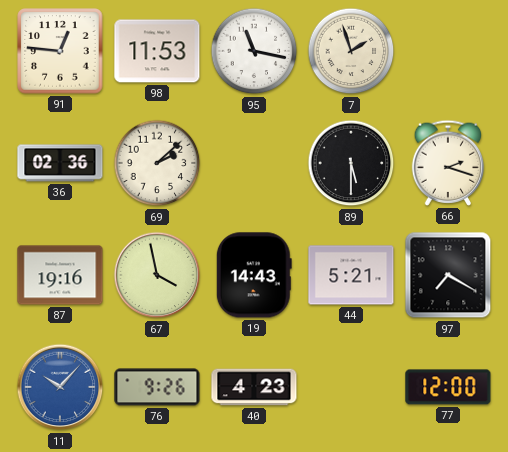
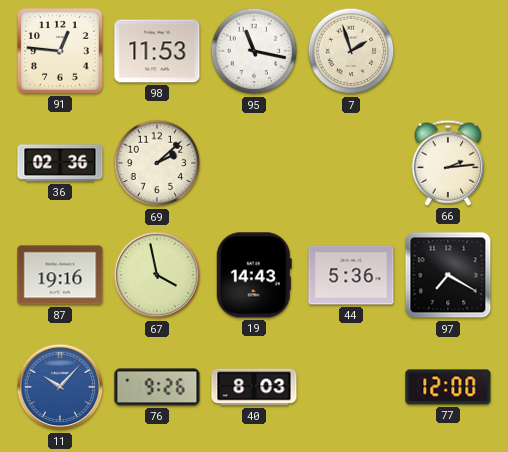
89: 5:30 -> none
66: 2:18 -> 2:14
44: 5:21 -> 5:36
40: 4:23 -> 8:03
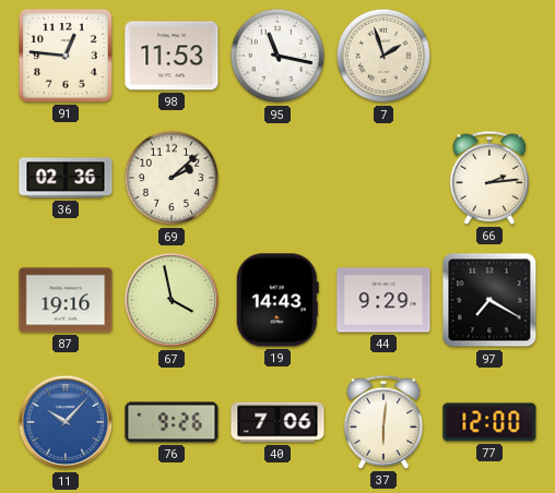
44: 5:36 -> 9:29
40: 8:03 -> 7:06
37: none -> 6:01
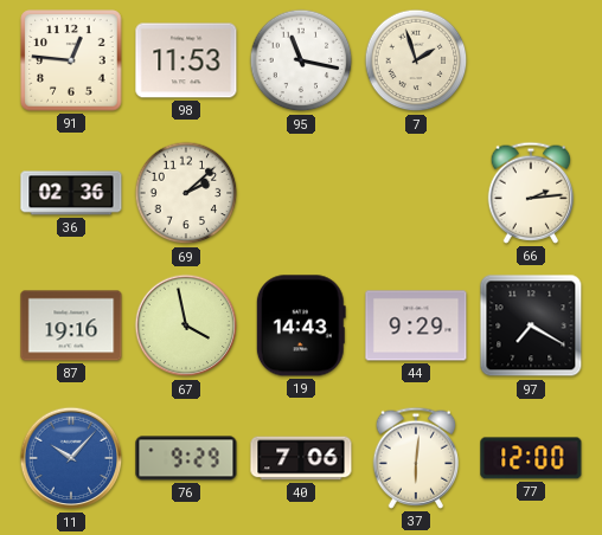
76: 9:26 -> 9:29
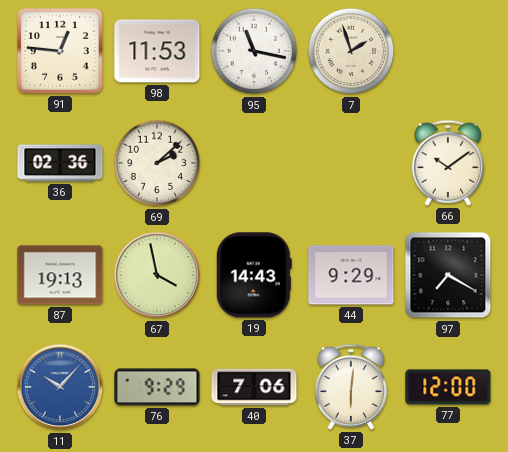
66: 2:14 -> 10:09
87: 19:16 -> 19:13
